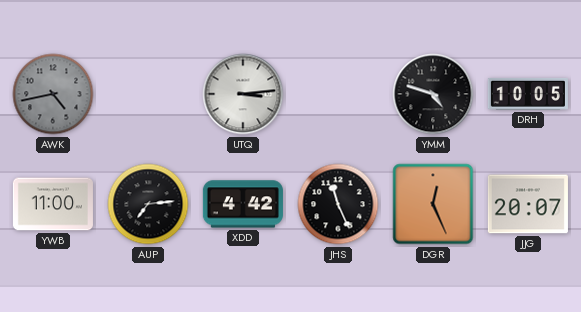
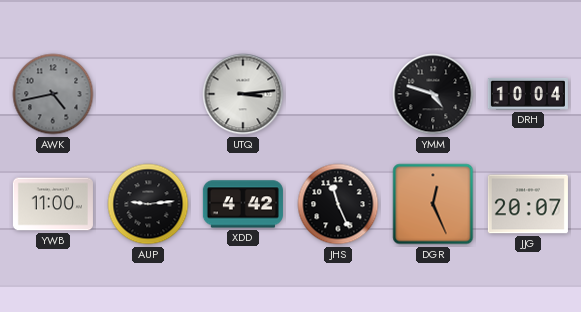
DRH: 10:05 -> 10:04
AUP: 7:14 -> 9:14
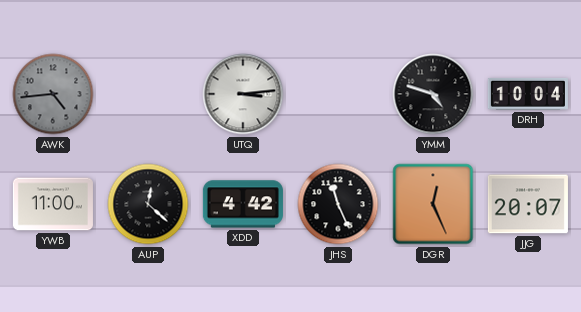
AWK: 4:43 -> 4:44
AUP: 9:14 -> 12:22
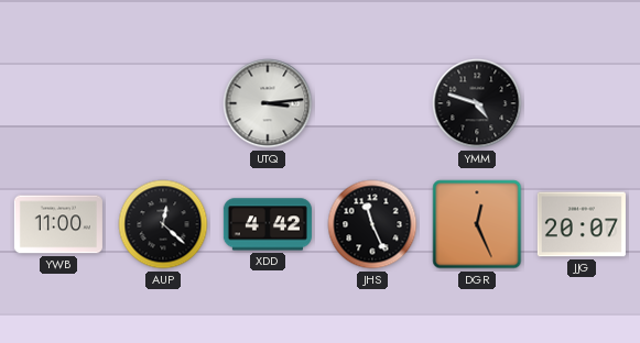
AWK: 4:44 -> none
DRH: 10:04 -> none
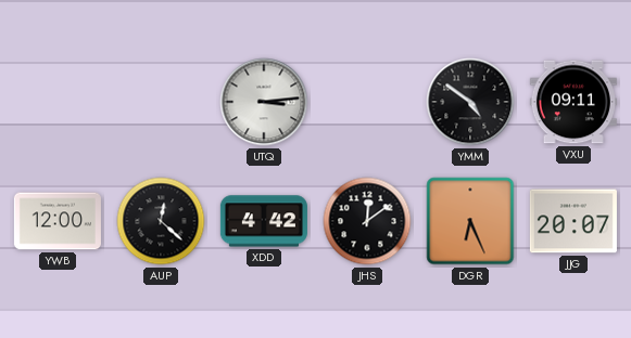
YMM: 4:48 -> 4:51
VXU: none -> 09:11
YWB: 11:00 -> 12:00
JHS: 11:26 -> 12:09
DGR: 12:26 -> 6:26
